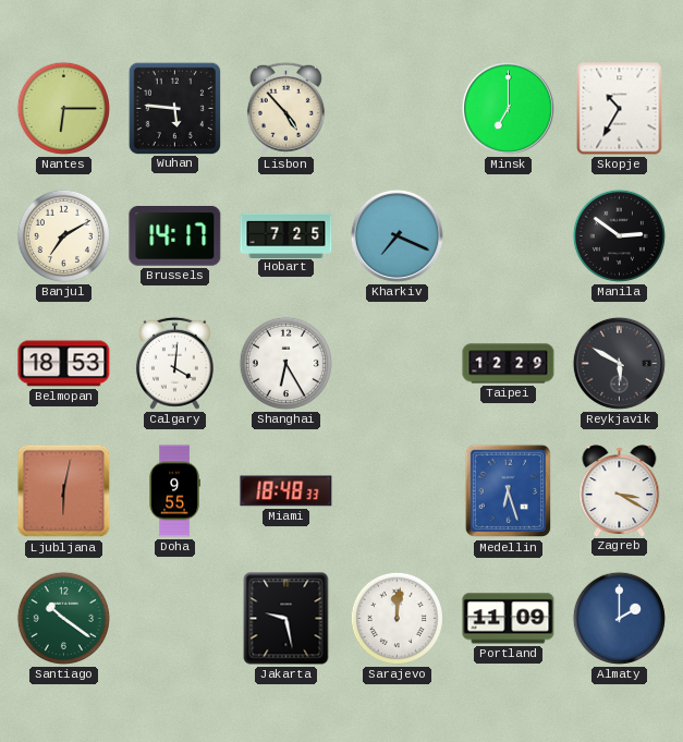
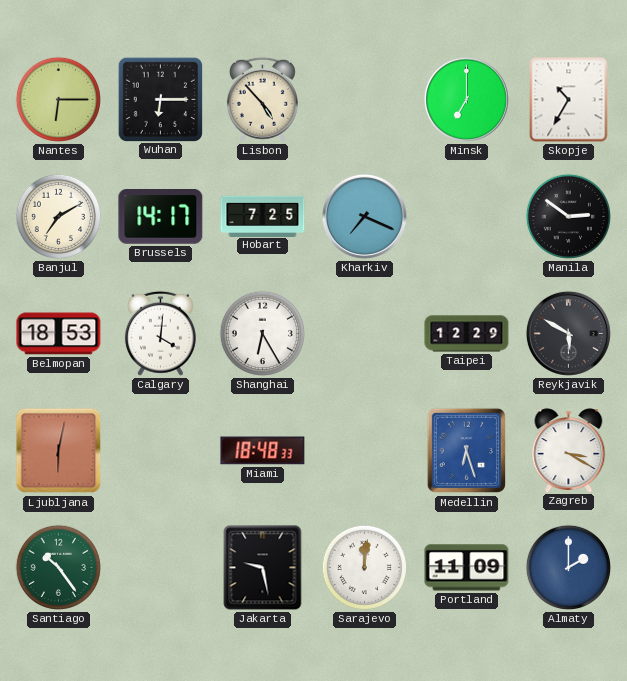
Wuhan: 5:46 -> 6:15
Doha: 9:55 -> none
Santiago: 10:21 -> 10:24
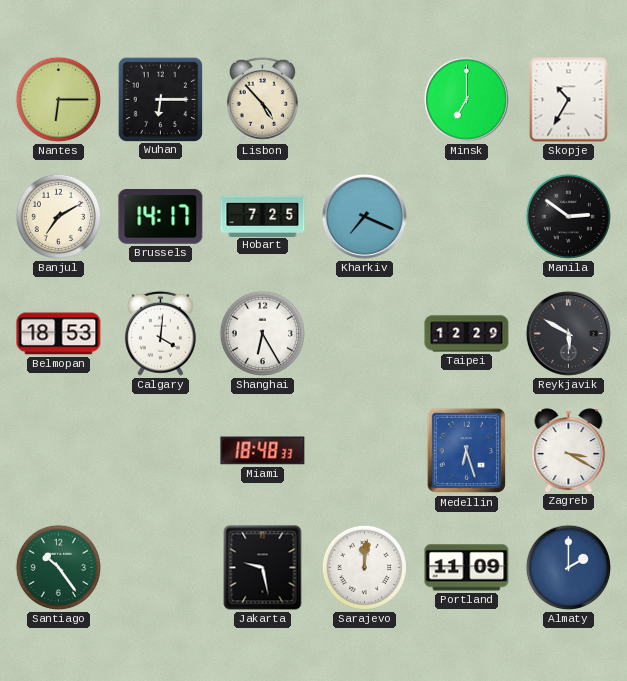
Ljubljana: 6:02 -> none
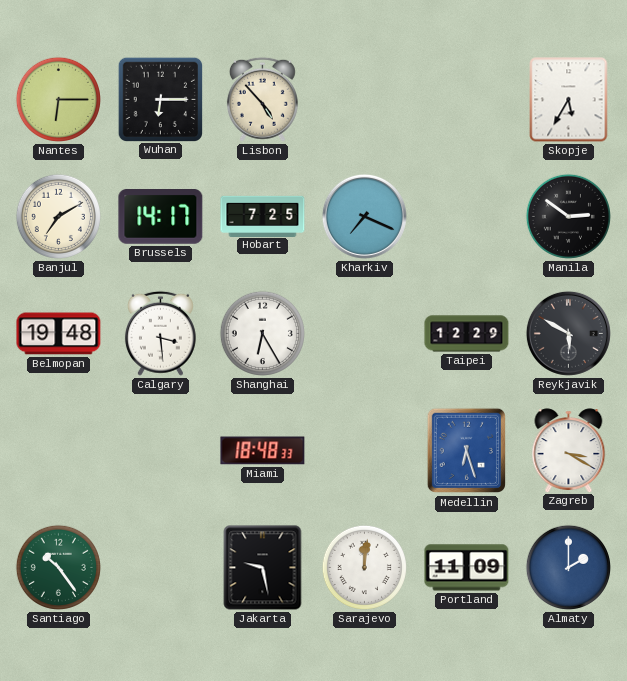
Minsk: 7:00 -> none
Skopje: 10:35 -> 5:35
Belmopan: 18:53 -> 19:48
Calgary: 4:01 -> 3:29
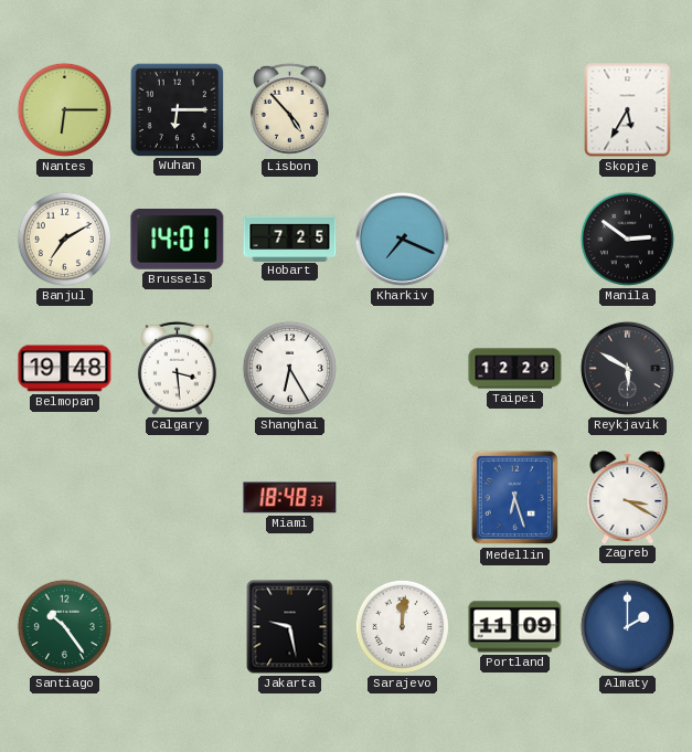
Brussels: 14:17 -> 14:01
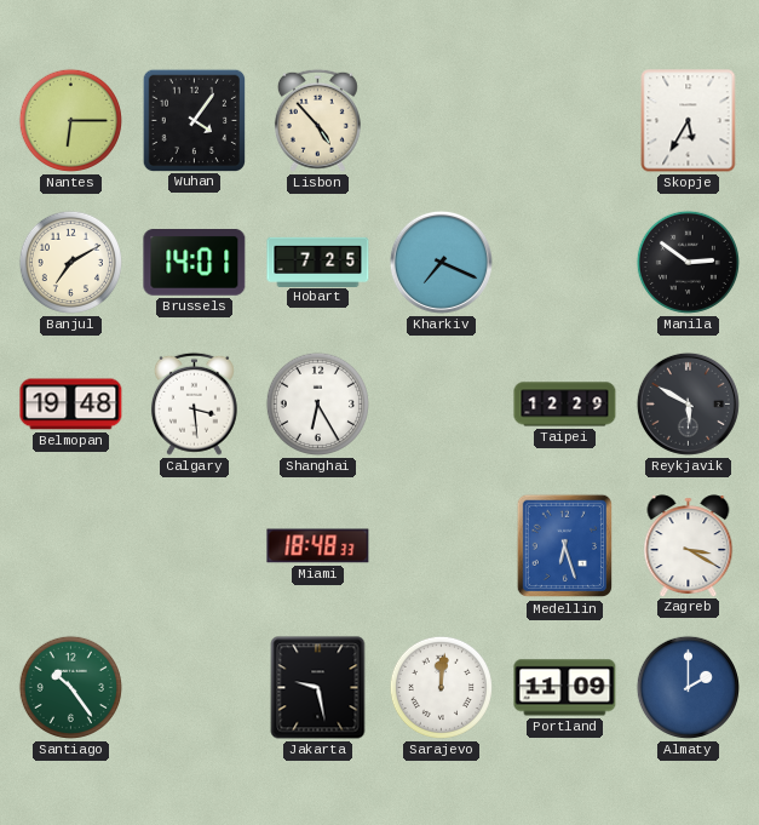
Wuhan: 6:15 -> 4:06
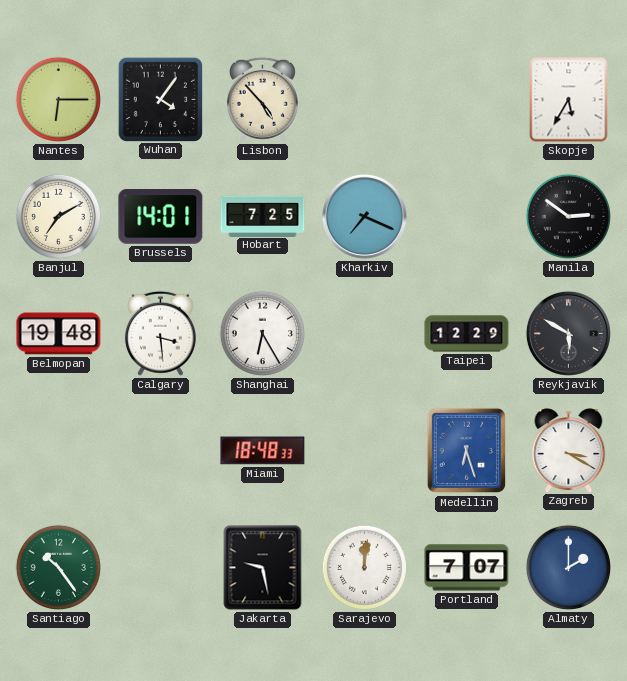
Portland: 11:09 -> 7:07
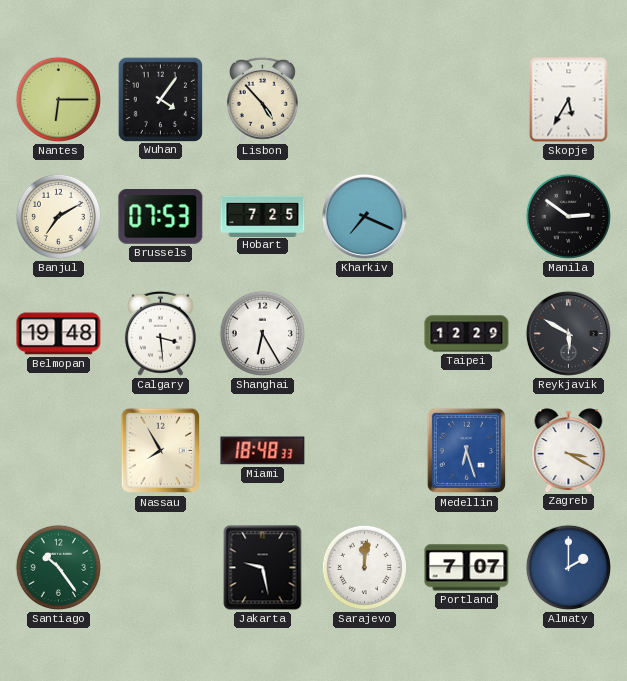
Brussels: 14:01 -> 07:53
Nassau: none -> 7:55
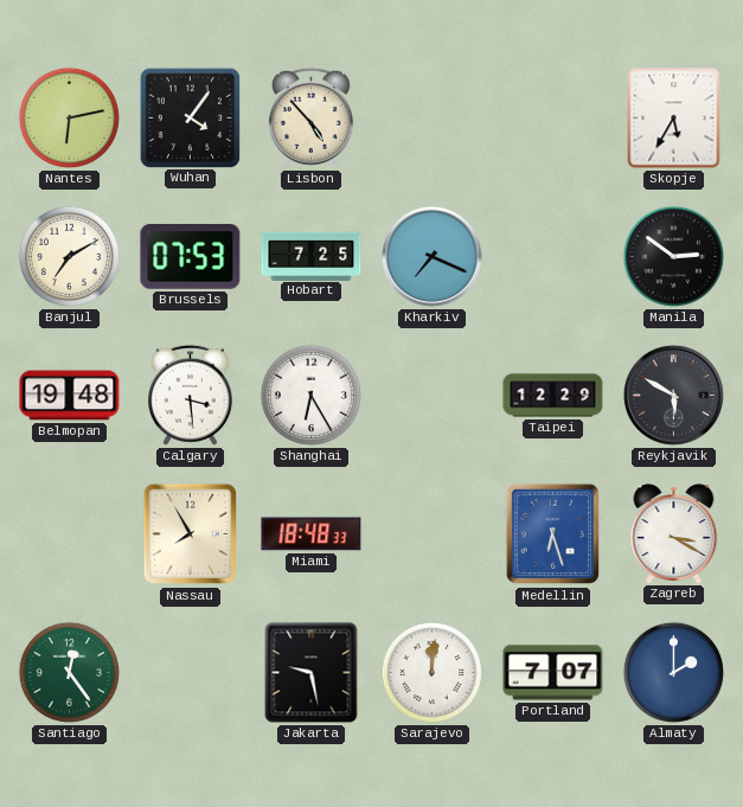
Nantes: 6:15 -> 6:13
Santiago: 10:24 -> 12:24
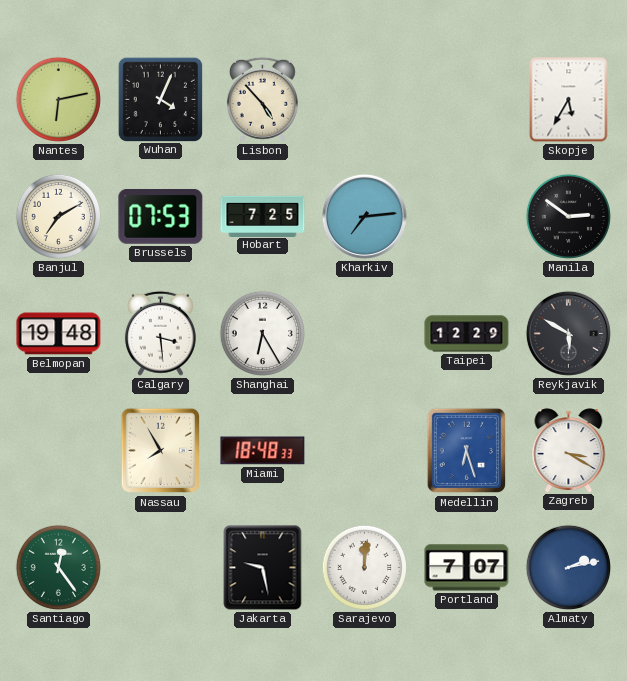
Wuhan: 4:06 -> 4:04
Kharkiv: 7:19 -> 7:14
Almaty: 2:00 -> 2:13
